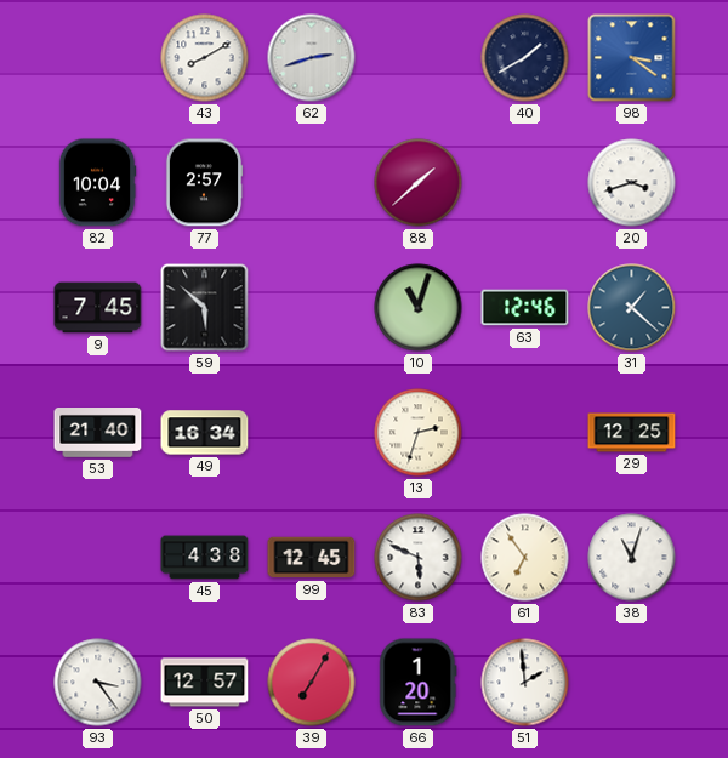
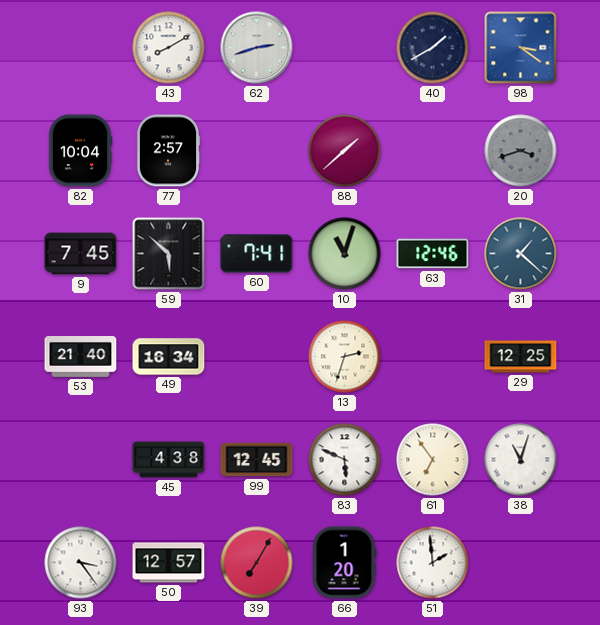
20 dial: white -> grey
60: none -> 7:41
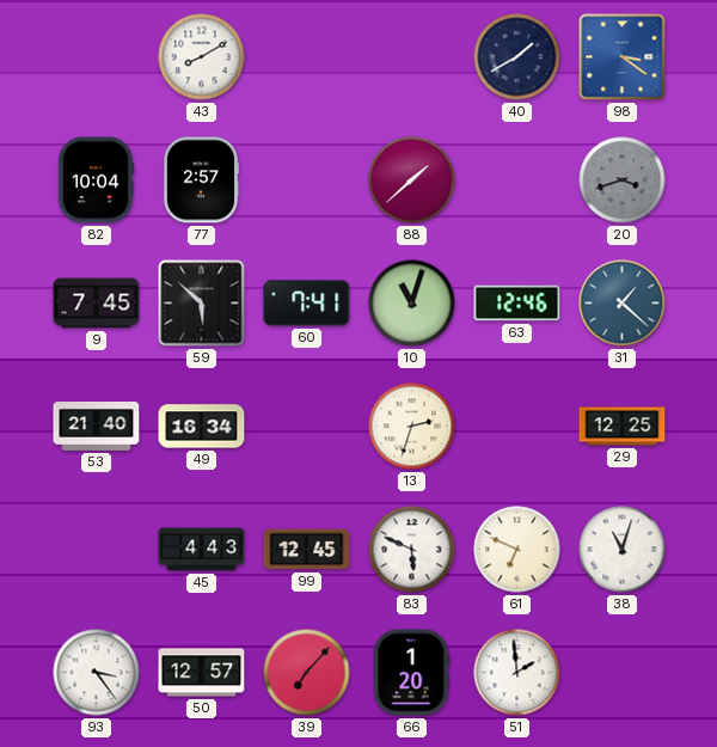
62: 2:42 -> none
45: 4:38 -> 4:43
61: 6:54 -> 6:49
39: 7:05 -> 7:07
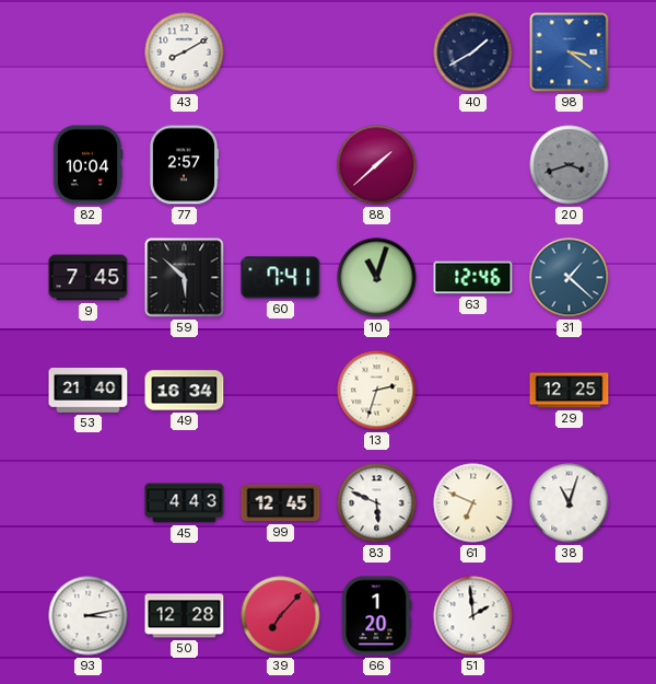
93: 3:24 -> 3:13
50: 12:57 -> 12:28
